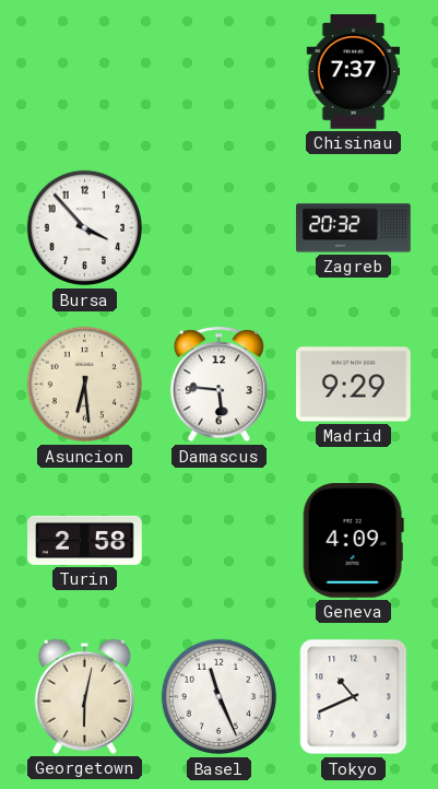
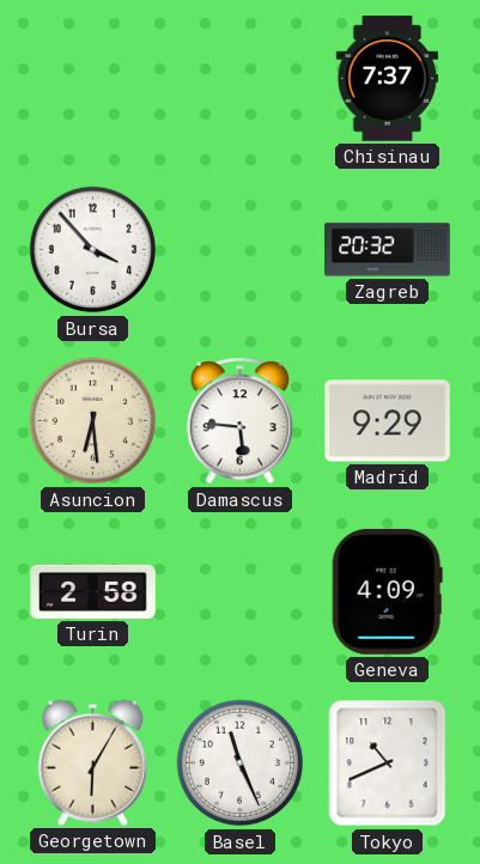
Georgetown: 6:02 -> 6:05
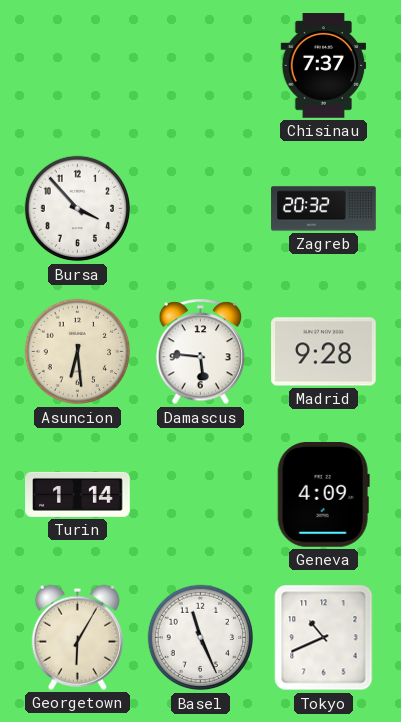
Madrid: 9:29 -> 9:28
Turin: 2:58 -> 1:14
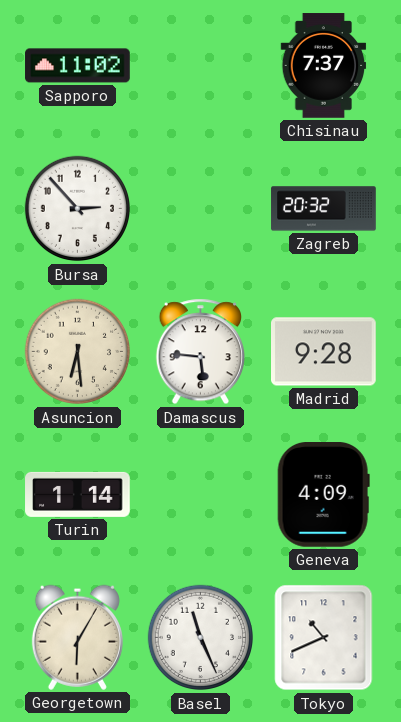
Sapporo: none -> 11:02
Bursa: 3:53 -> 2:53
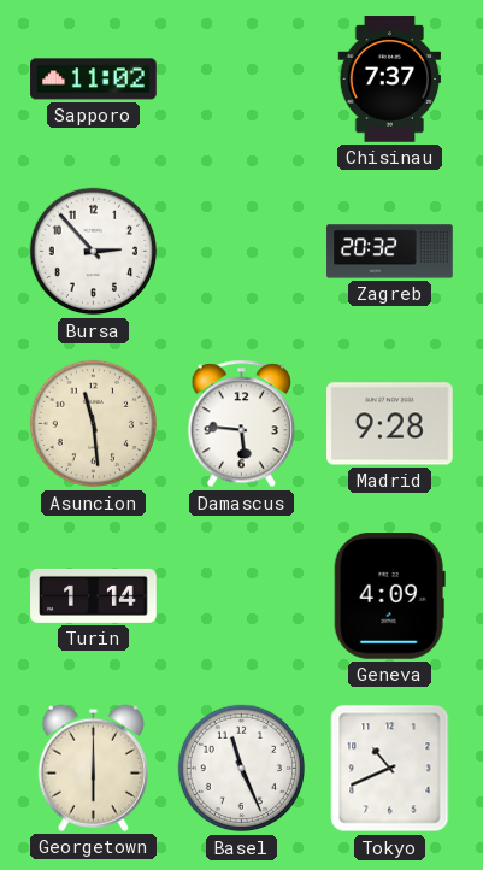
Asuncion: 6:29 -> 11:29
Georgetown: 6:05 -> 6:00
